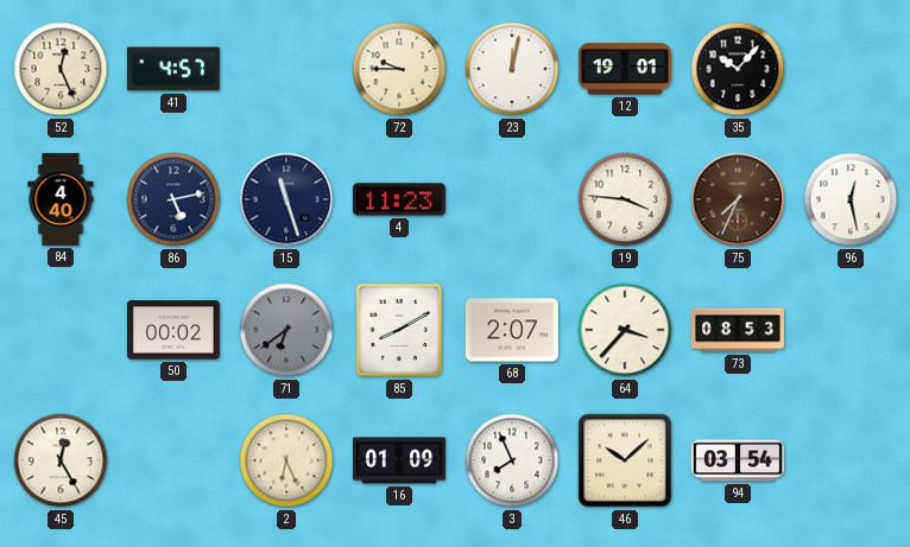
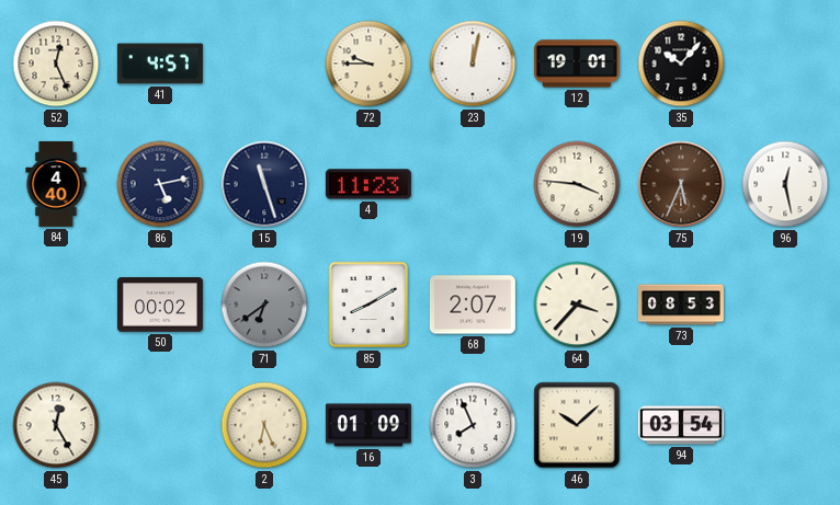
75: 7:34 -> 5:34
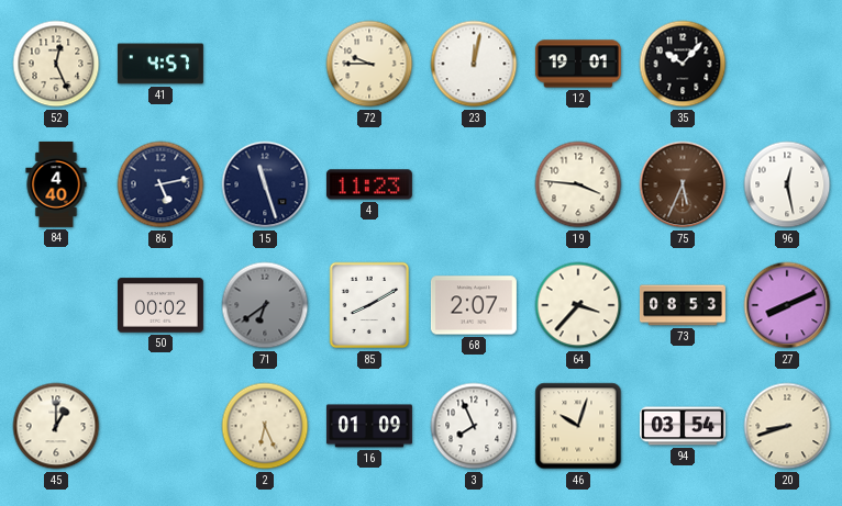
27: none -> 8:11
45: 12:25 -> 1:00
46: 10:08 -> 10:03
20: none -> 8:42
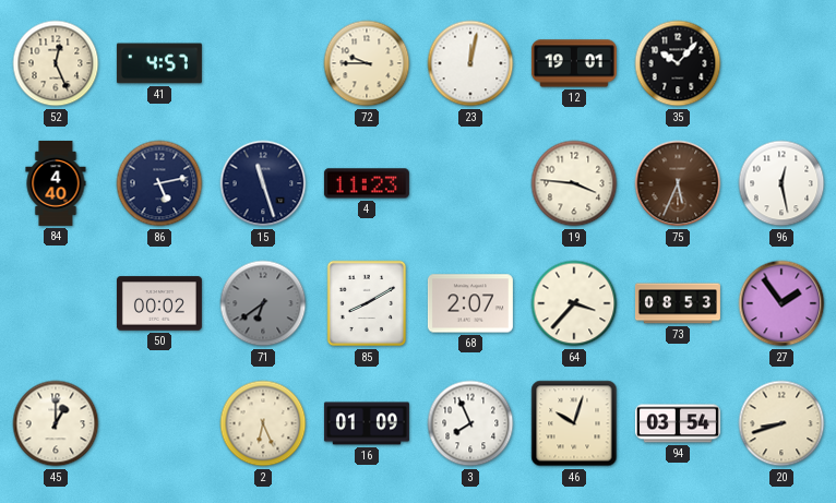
27: 8:11 -> 1:54
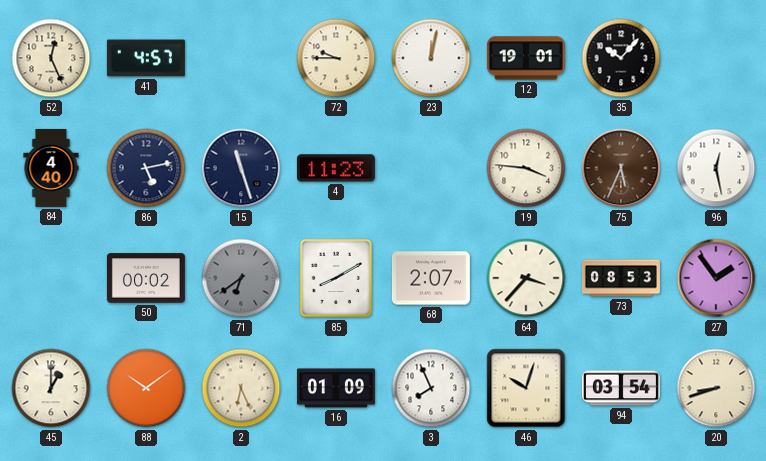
88: none -> 10:09
